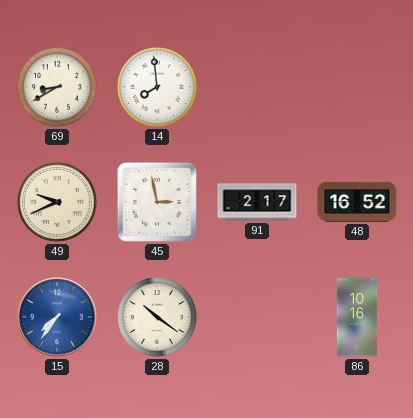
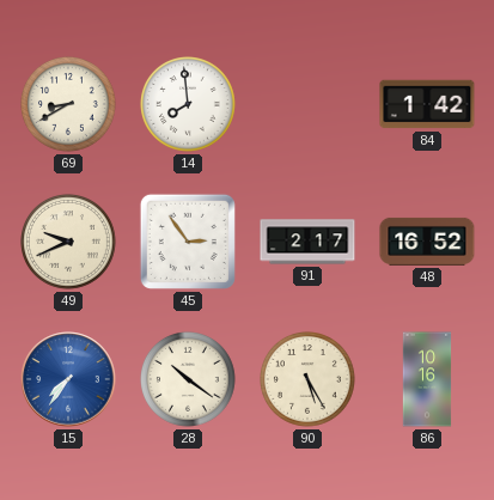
84: none -> 1:42
45: 2:58 -> 2:54
90: none -> 5:25
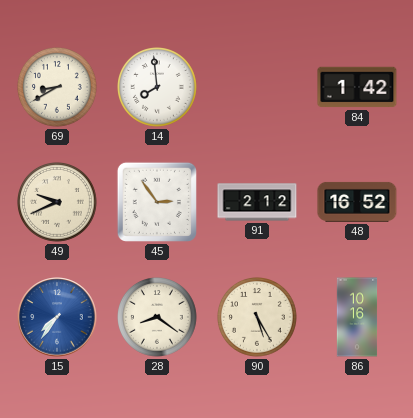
91: 2:17 -> 2:12
28: 10:21 -> 8:21
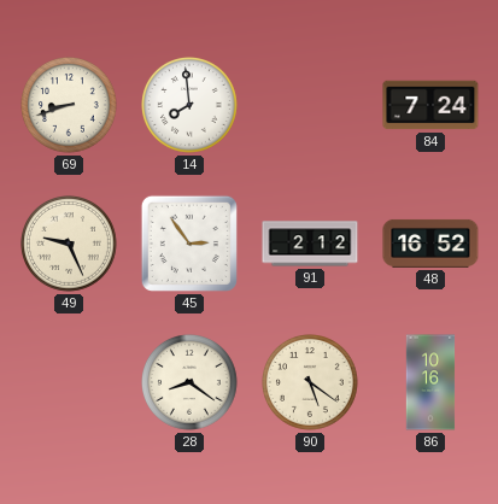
69: 8:40 -> 8:42
84: 1:42 -> 7:24
49: 9:41 -> 9:26
15: 7:36 -> none
90: 5:25 -> 5:21
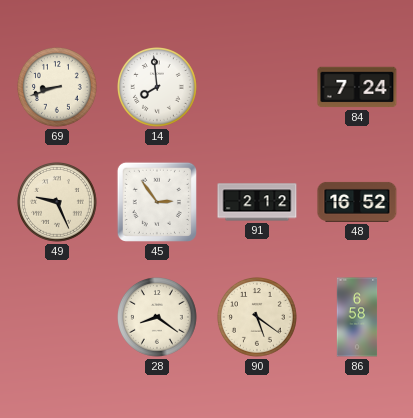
86: 10:16 -> 6:58
